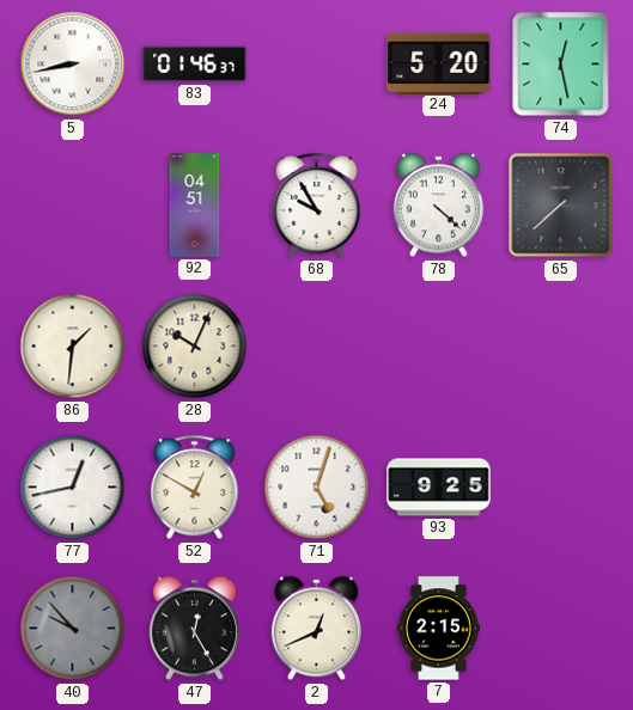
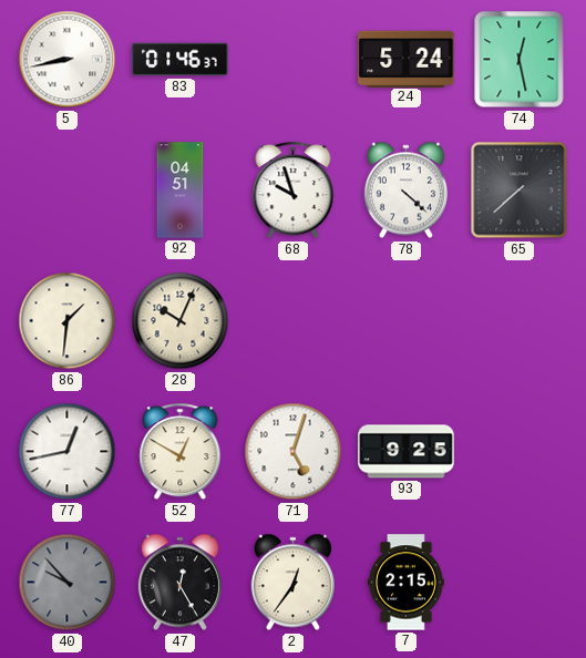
24: 5:20 -> 5:24
68: 9:55 -> 9:57
2: 12:41 -> 12:36
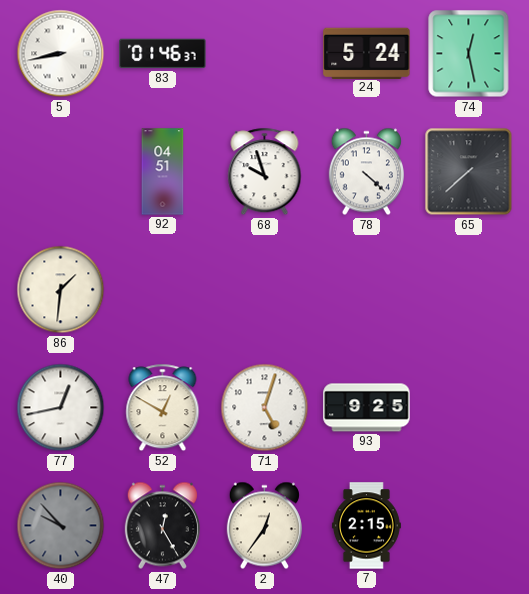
28: 10:04 -> none
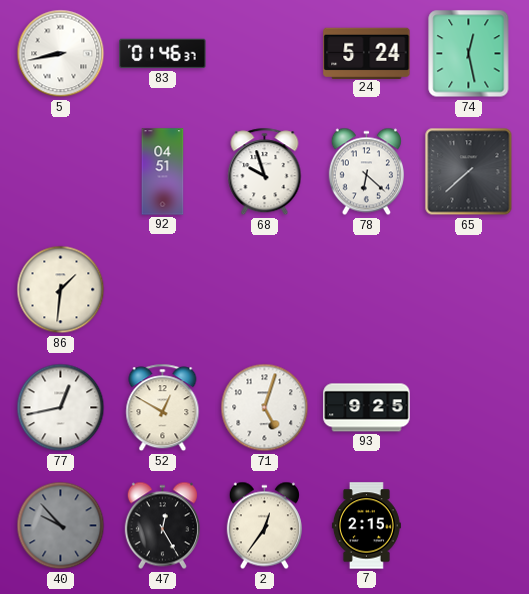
78: 4:22 -> 6:22
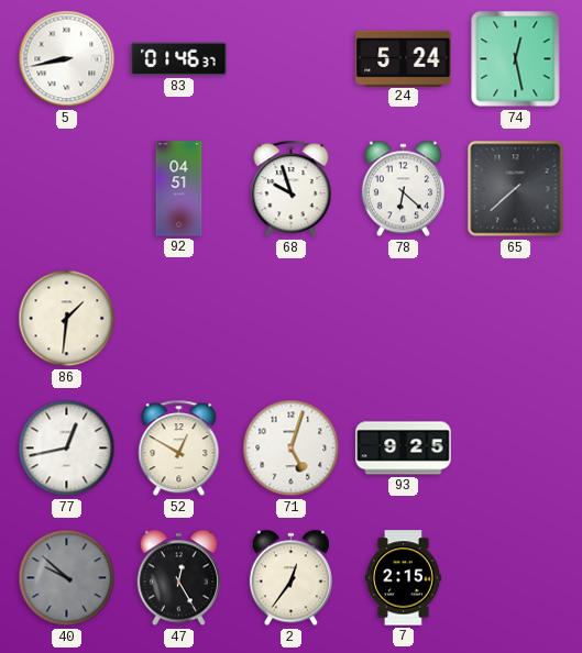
40: 9:53 -> 9:52
